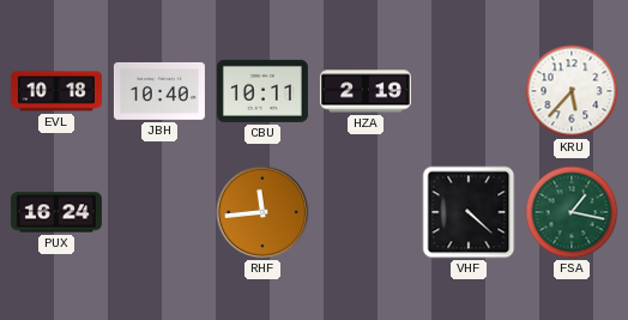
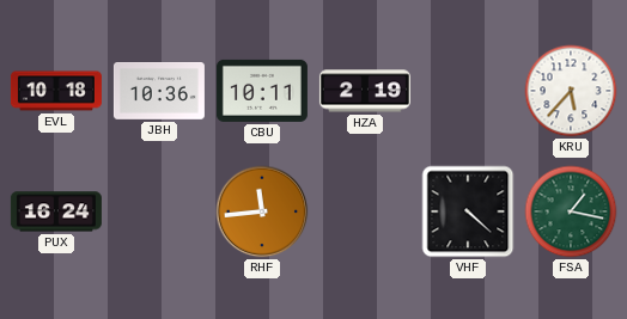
JBH: 10:40 -> 10:36
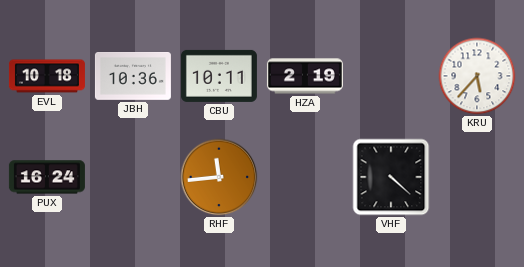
FSA: 1:17 -> none
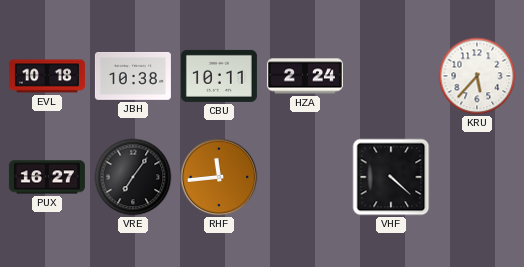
JBH: 10:36 -> 10:38
HZA: 2:19 -> 2:24
PUX: 16:24 -> 16:27
VRE: none -> 7:06
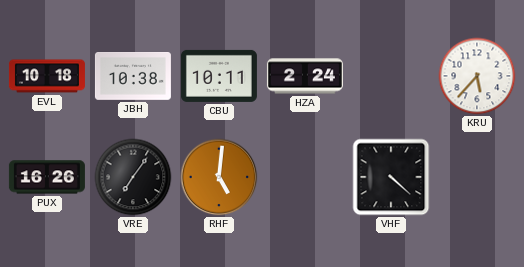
PUX: 16:27 -> 16:26
RHF: 11:44 -> 5:01
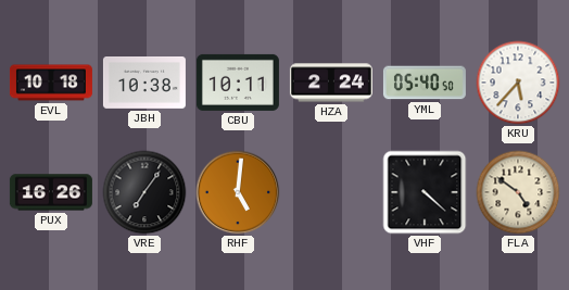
YML: none -> 05:40
FLA: none -> 4:51
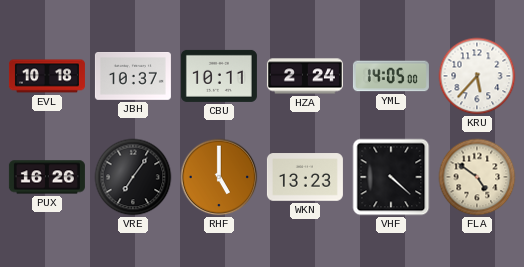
JBH: 10:38 -> 10:37
YML: 05:40 -> 14:05
RHF: 5:01 -> 5:00
WKN: none -> 13:23
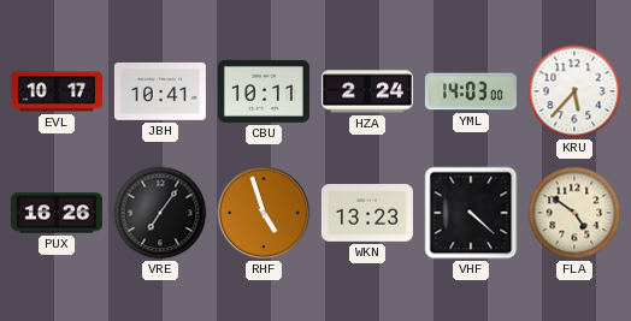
EVL: 10:18 -> 10:17
JBH: 10:37 -> 10:41
YML: 14:05 -> 14:03
RHF: 5:00 -> 4:57
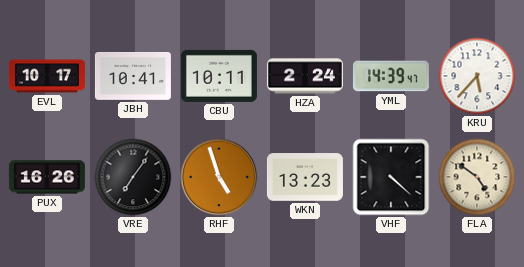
YML: 14:03 -> 14:39
